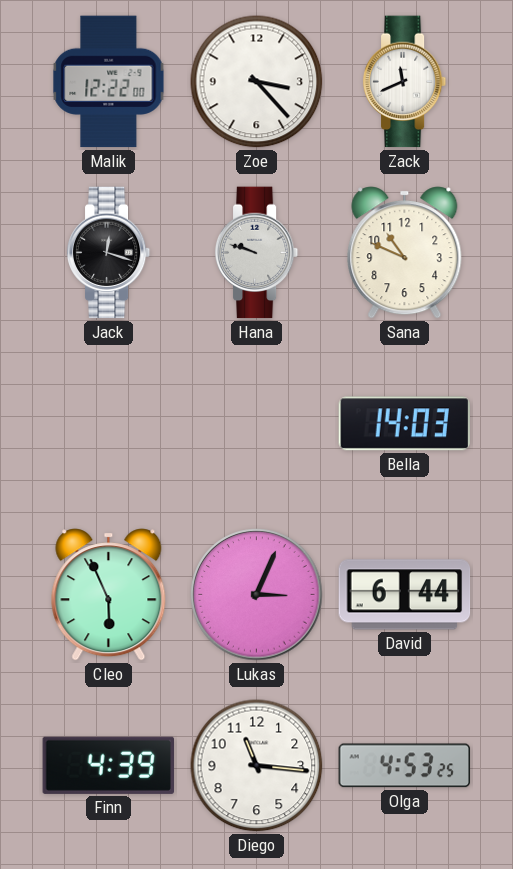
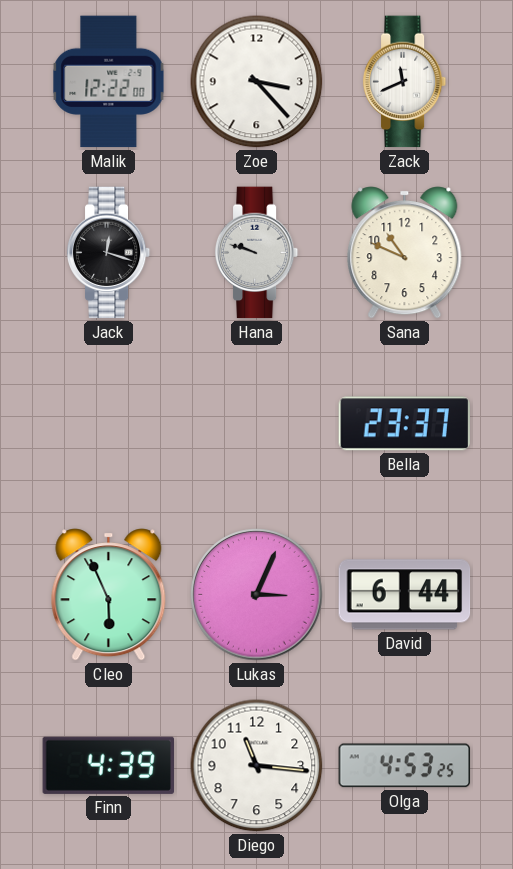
Bella: 14:03 -> 23:37
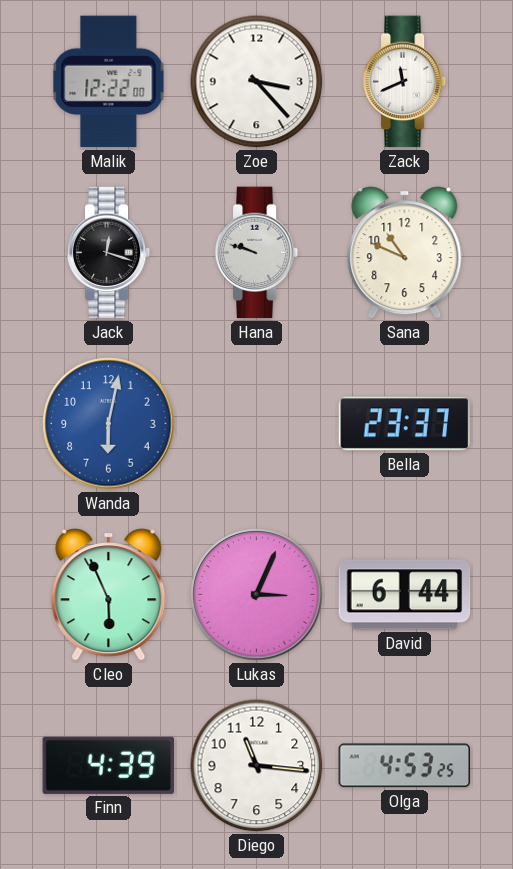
Wanda: none -> 6:02
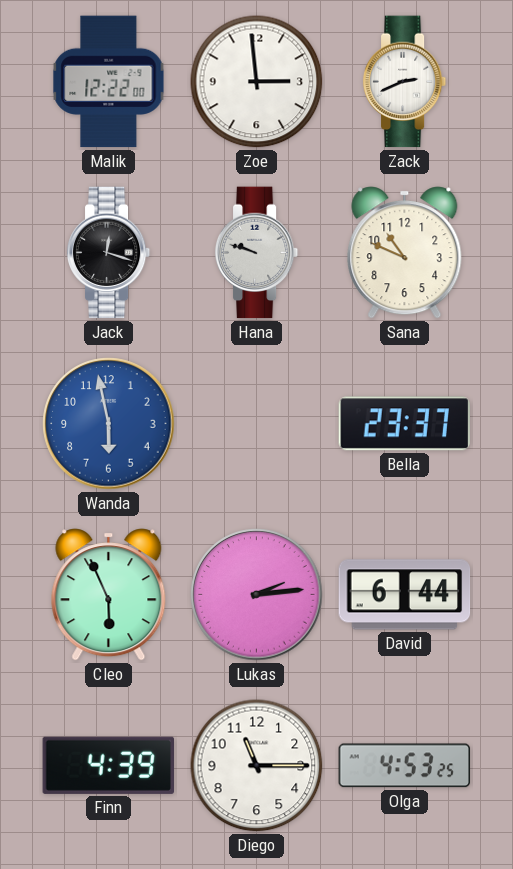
Zoe: 3:23 -> 2:59
Zack: 11:41 -> 2:41
Wanda: 6:02 -> 5:58
Lukas: 3:04 -> 2:14
Diego: 11:16 -> 11:15
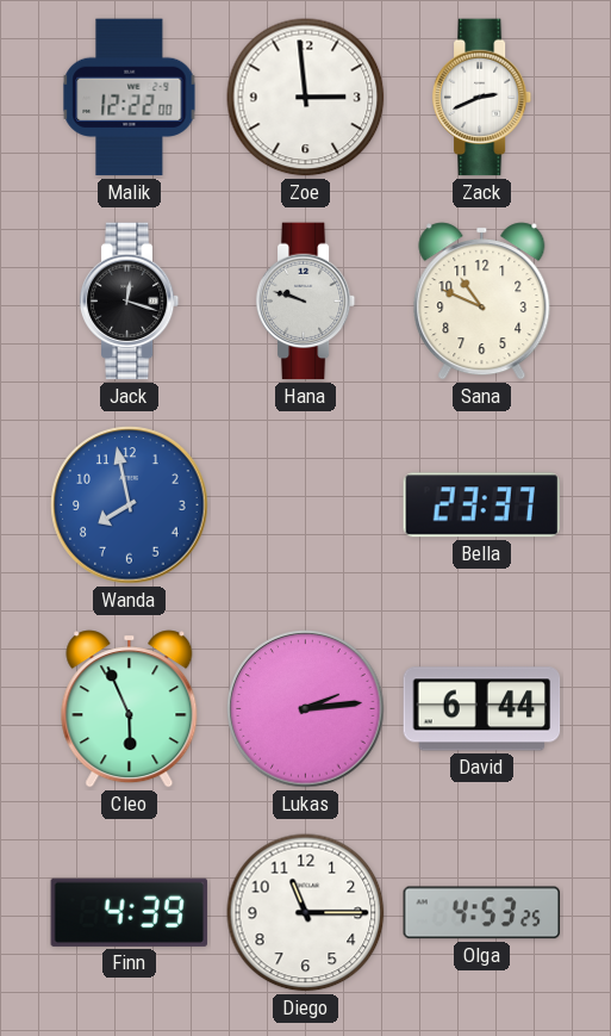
Wanda: 5:58 -> 7:58
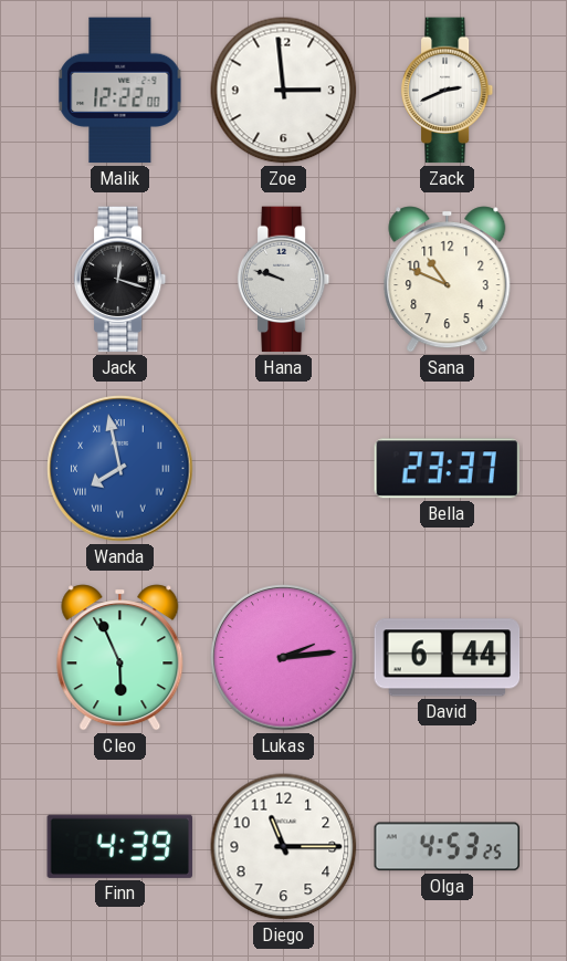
Wanda numerals: Arabic -> Roman
